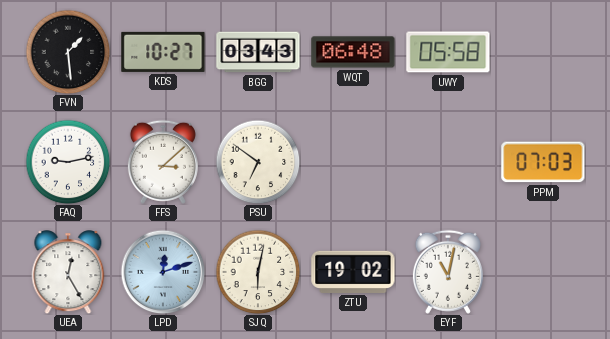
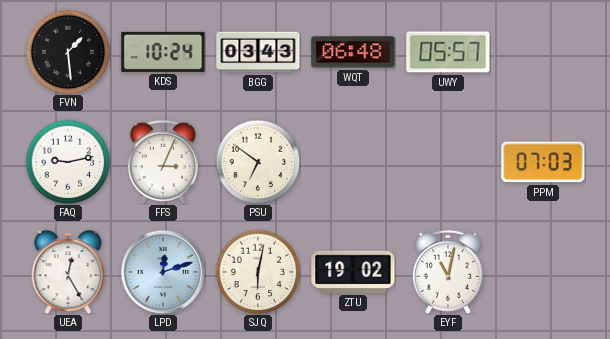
KDS: 10:27 -> 10:24
UWY: 05:58 -> 05:57
FFS: 3:08 -> 3:04
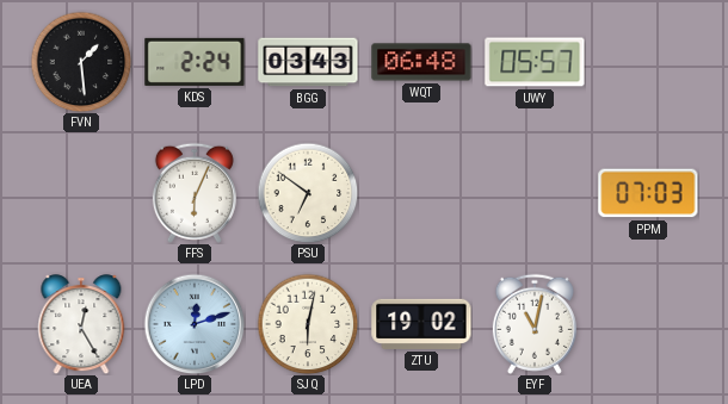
KDS: 10:24 -> 2:24
FAQ: 9:13 -> none
FFS: 3:04 -> 6:04
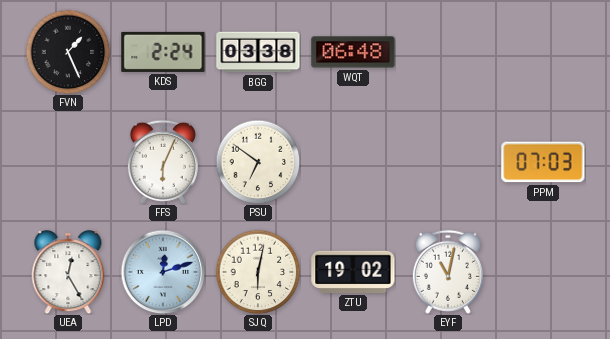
FVN: 1:29 -> 1:26
BGG: 03:43 -> 03:38
UWY: 05:57 -> none
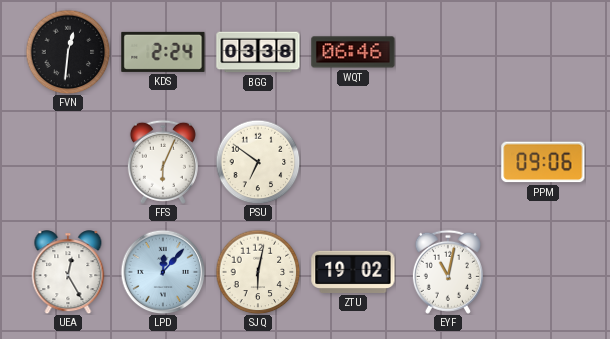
FVN: 1:26 -> 12:31
WQT: 06:48 -> 06:46
PPM: 07:03 -> 09:06
LPD: 12:12 -> 12:07
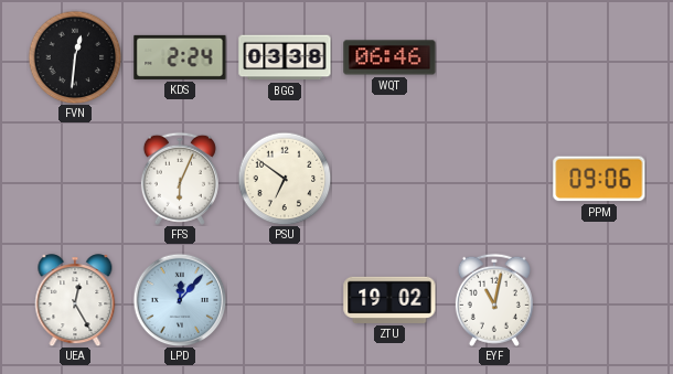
SJQ: 6:02 -> none
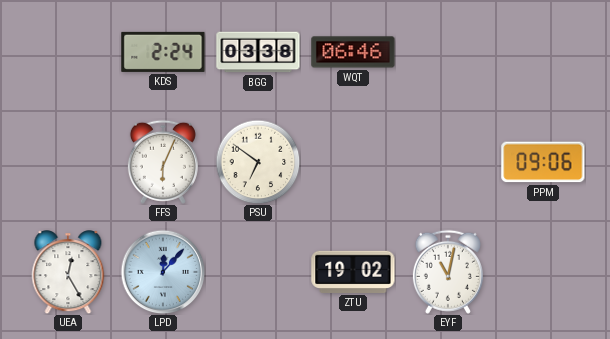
FVN: 12:31 -> none
